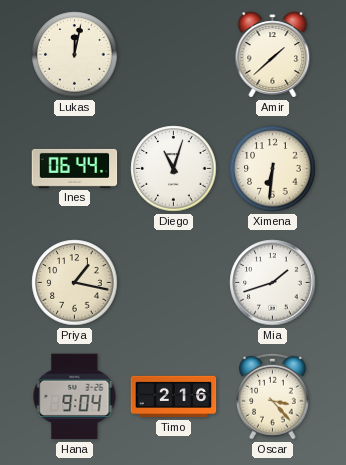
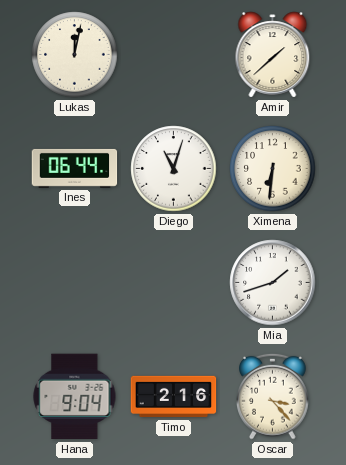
Priya: 1:17 -> none
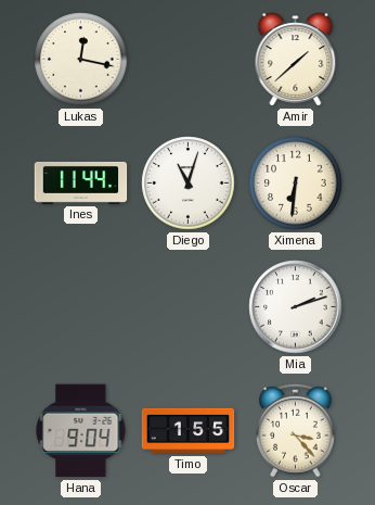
Lukas: 12:02 -> 12:17
Ines: 06:44 -> 11:44
Mia: 1:42 -> 2:12
Timo: 2:16 -> 1:55
